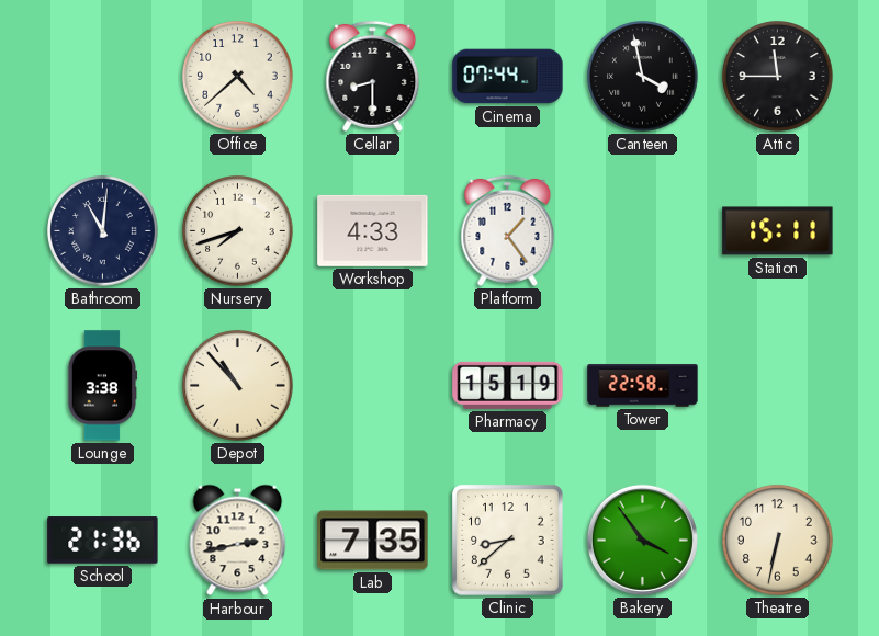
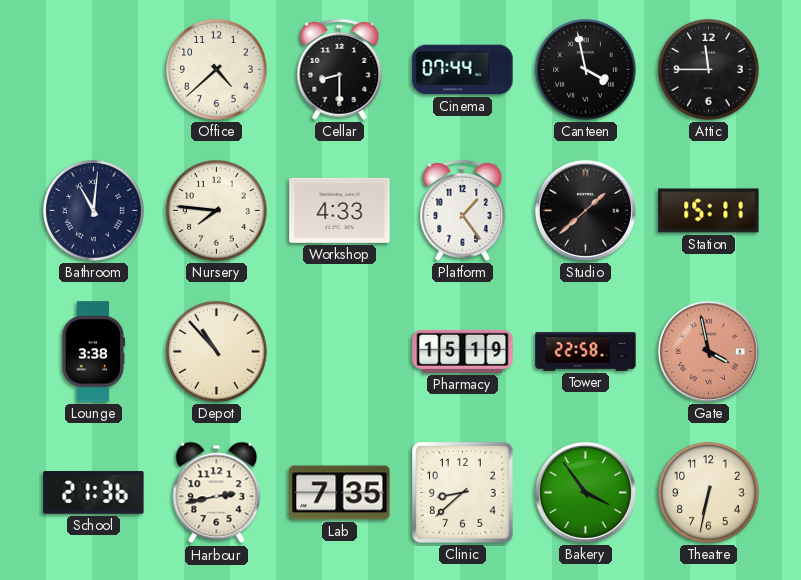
Nursery: 7:42 -> 7:46
Studio: none -> 1:38
Gate: none -> 3:58
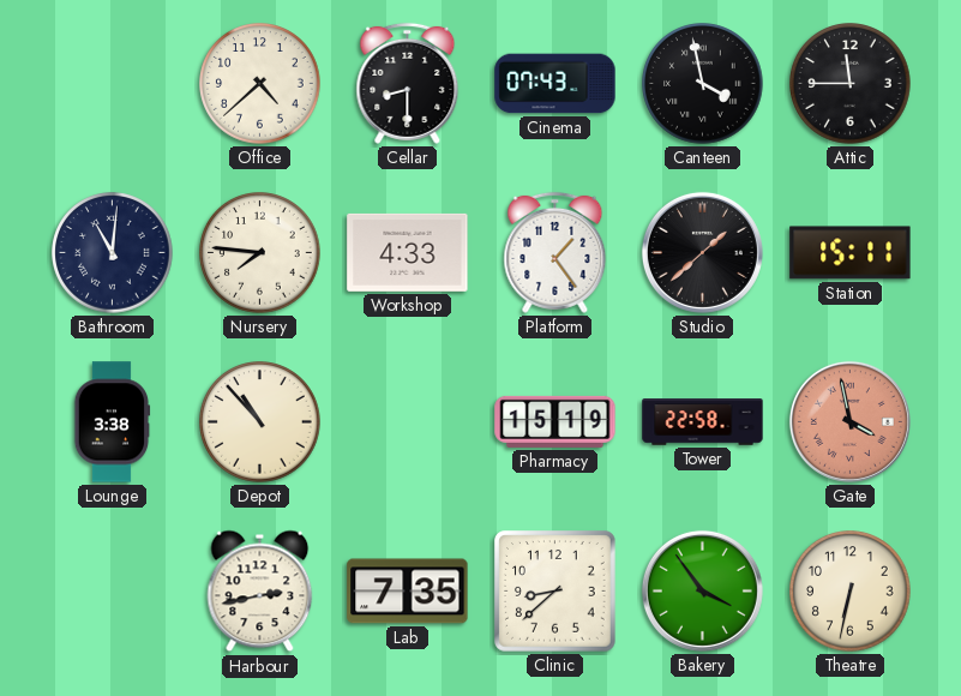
Cinema: 07:44 -> 07:43
School: 21:36 -> none
